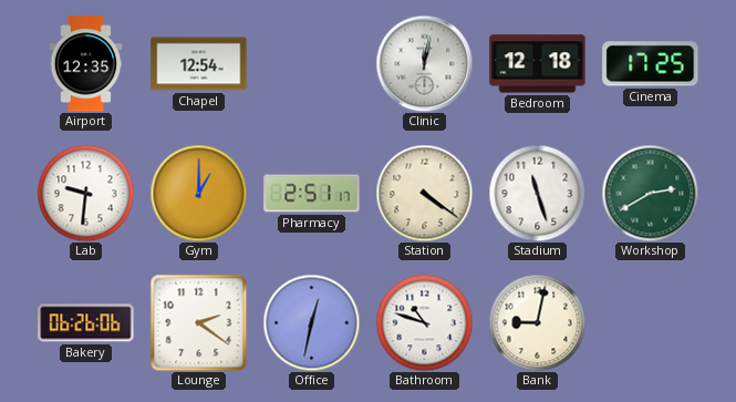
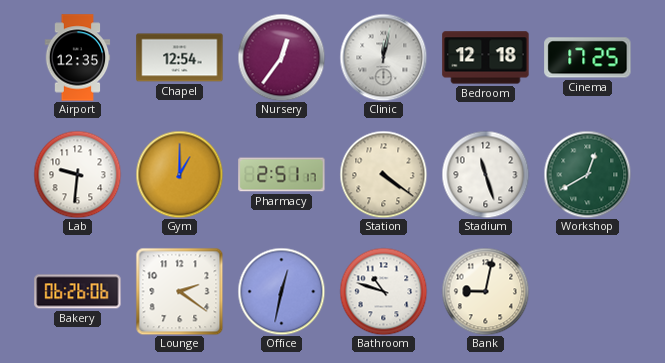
Nursery: none -> 12:36
Workshop: 2:40 -> 12:40
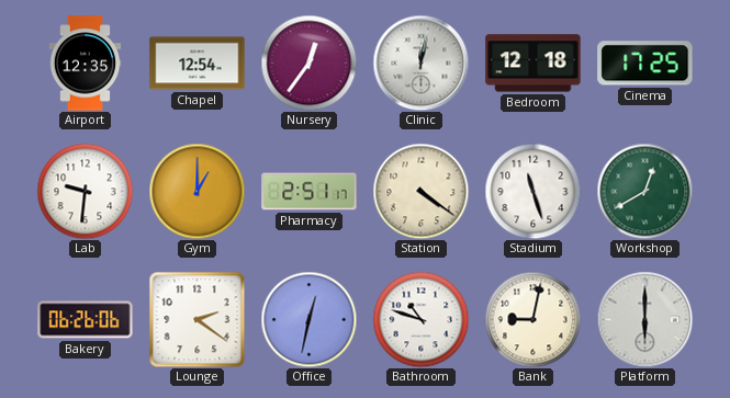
Platform: none -> 6:00
